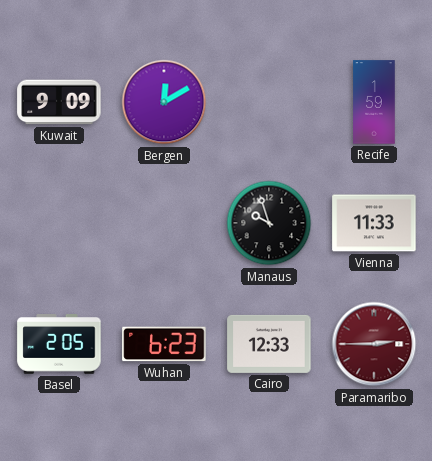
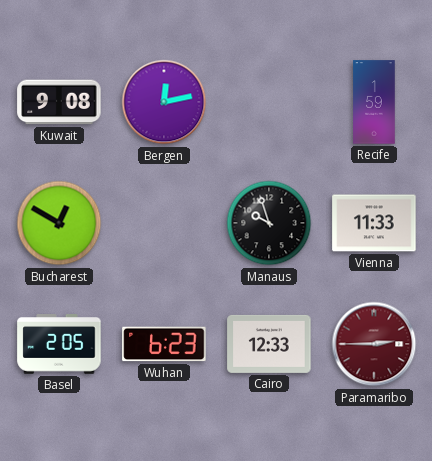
Kuwait: 9:09 -> 9:08
Bergen: 12:10 -> 12:13
Bucharest: none -> 12:50
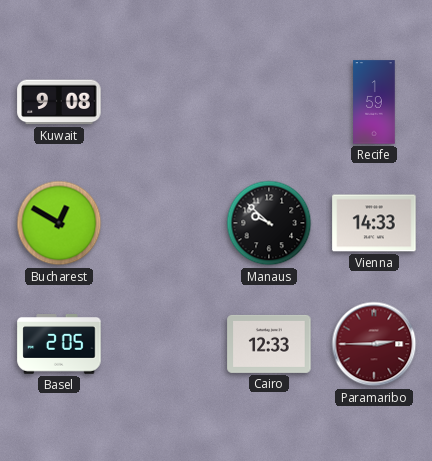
Bergen: 12:13 -> none
Manaus: 9:57 -> 9:52
Vienna: 11:33 -> 14:33
Wuhan: 6:23 -> none
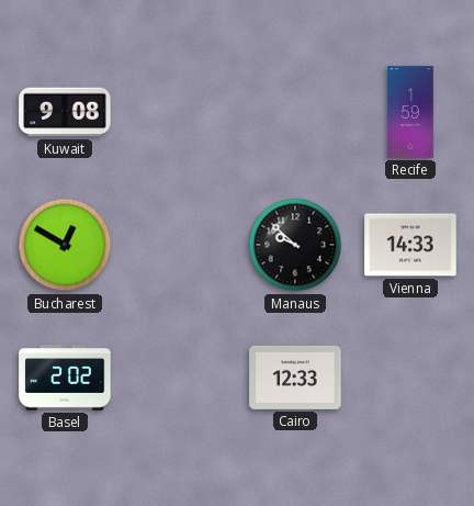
Basel: 2:05 -> 2:02
Paramaribo: 2:45 -> none
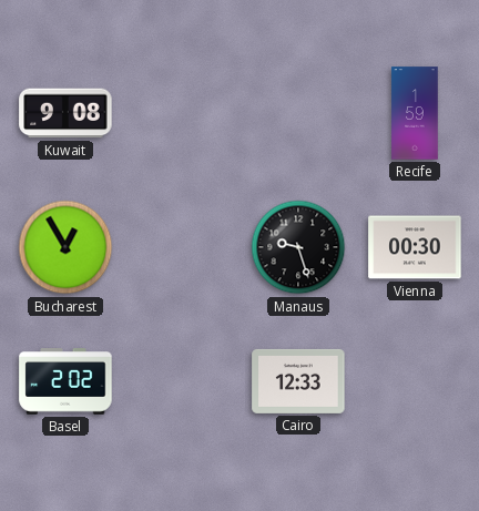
Bucharest: 12:50 -> 12:55
Manaus: 9:52 -> 9:27
Vienna: 14:33 -> 00:30
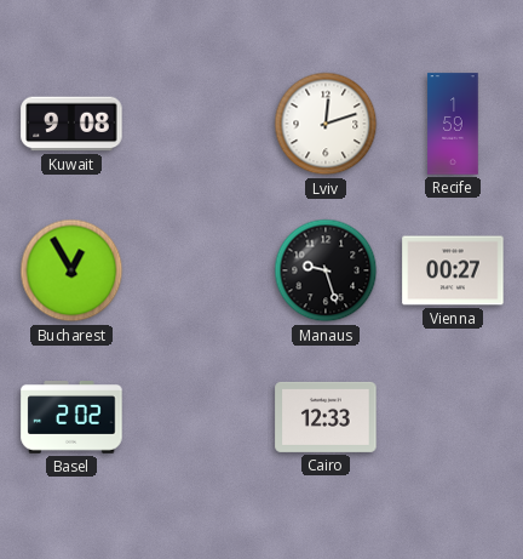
Lviv: none -> 12:12
Vienna: 00:30 -> 00:27
